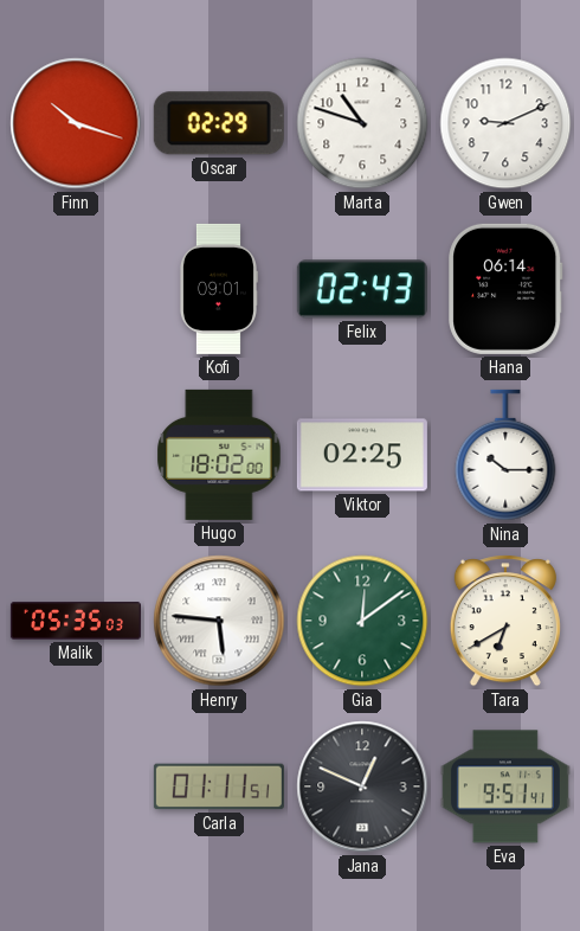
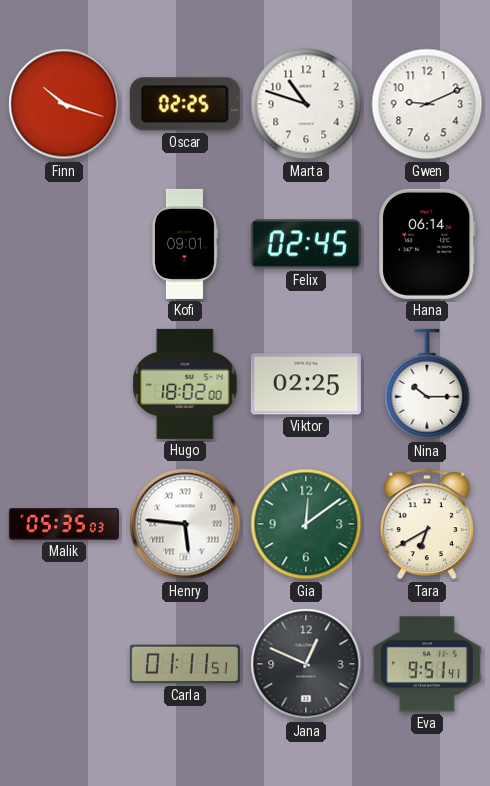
Oscar: 02:29 -> 02:25
Felix: 02:43 -> 02:45
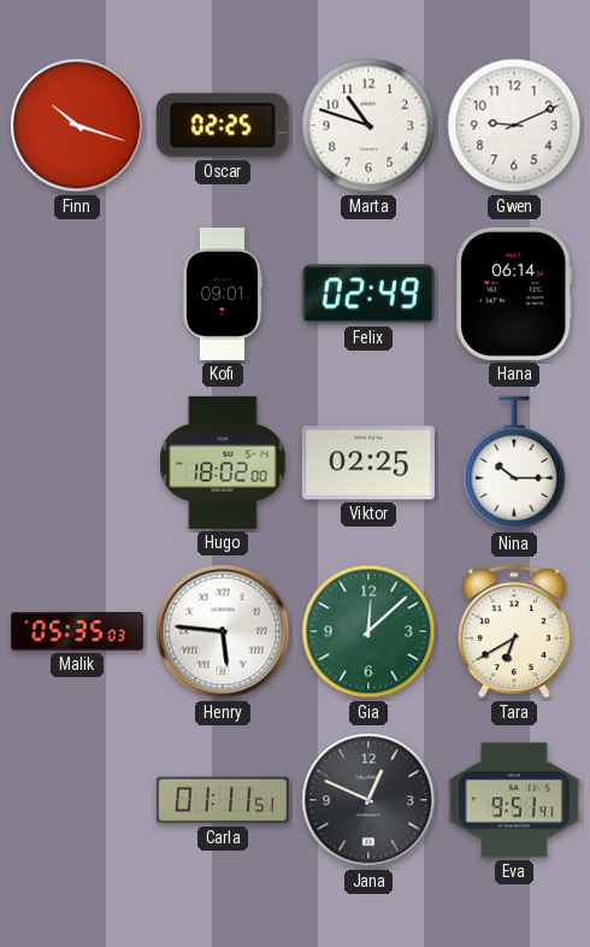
Felix: 02:45 -> 02:49
Gia: 12:09 -> 12:08
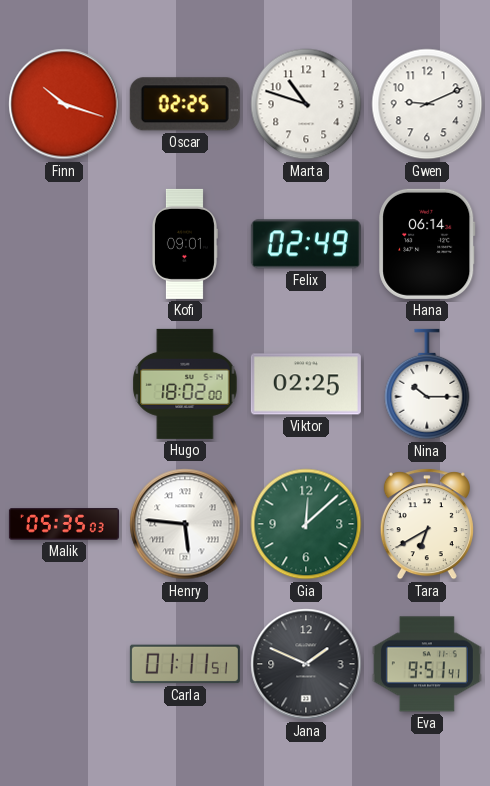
Jana: 12:49 -> 1:49
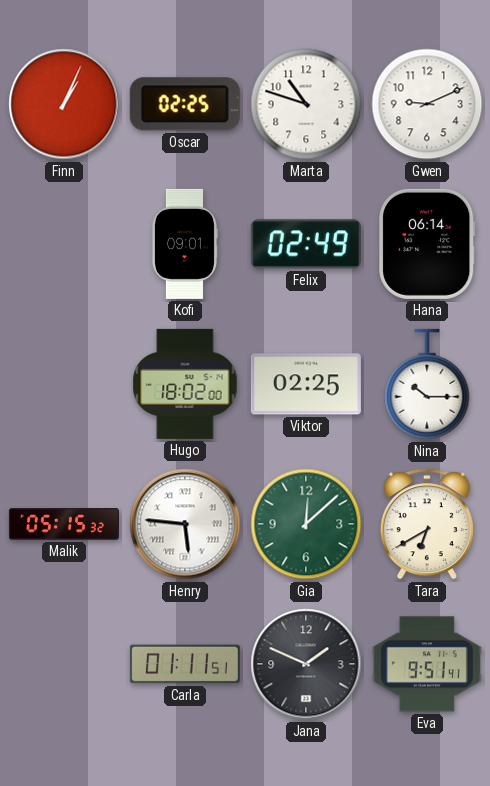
Finn: 10:18 -> 1:04
Malik: 05:35 -> 05:15
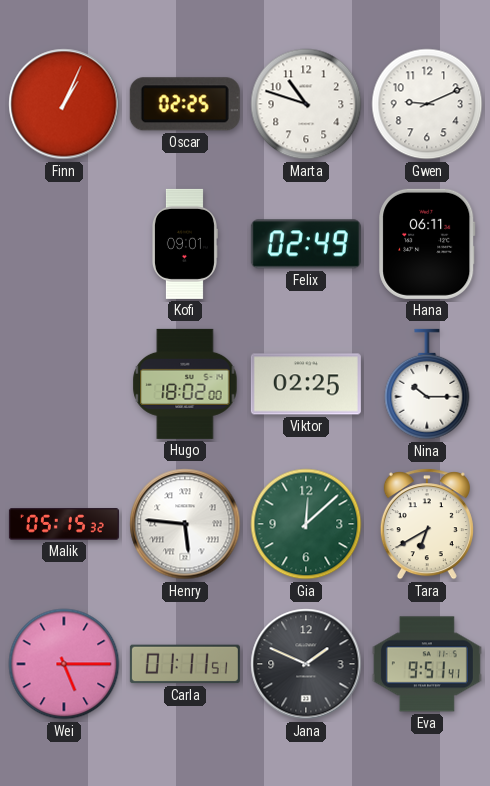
Hana: 06:14 -> 06:11
Wei: none -> 5:15
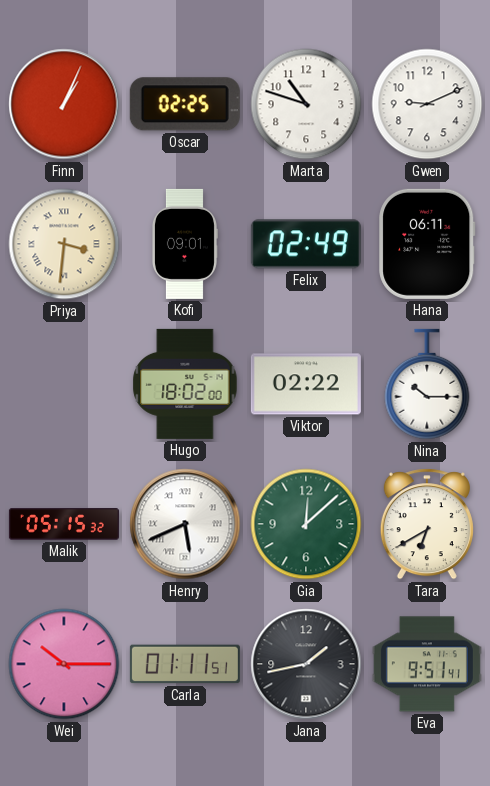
Priya: none -> 3:31
Viktor: 02:25 -> 02:22
Henry: 5:46 -> 5:41
Wei: 5:15 -> 10:15
Jana: 1:49 -> 1:43
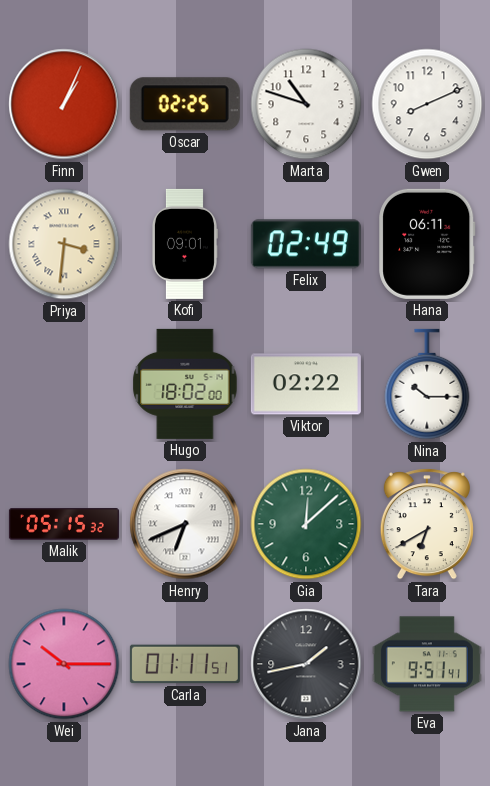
Gwen: 9:11 -> 8:11
Henry: 5:41 -> 6:41
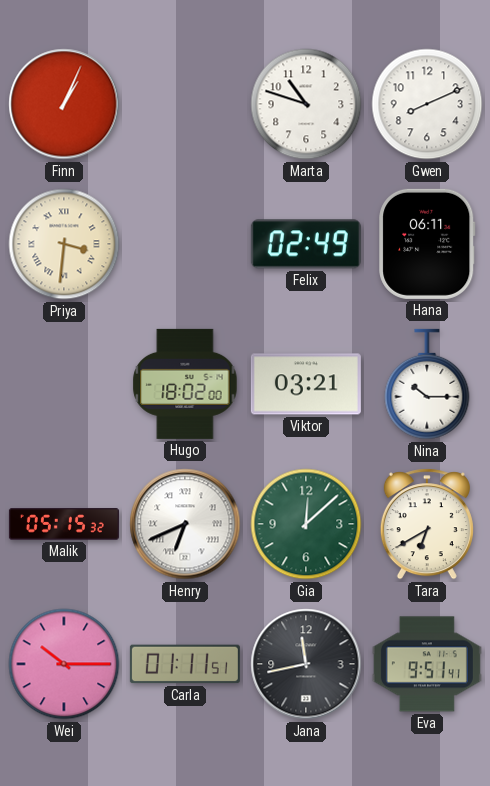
Oscar: 02:25 -> none
Kofi: 09:01 -> none
Viktor: 02:22 -> 03:21
Jana: 1:43 -> 11:43
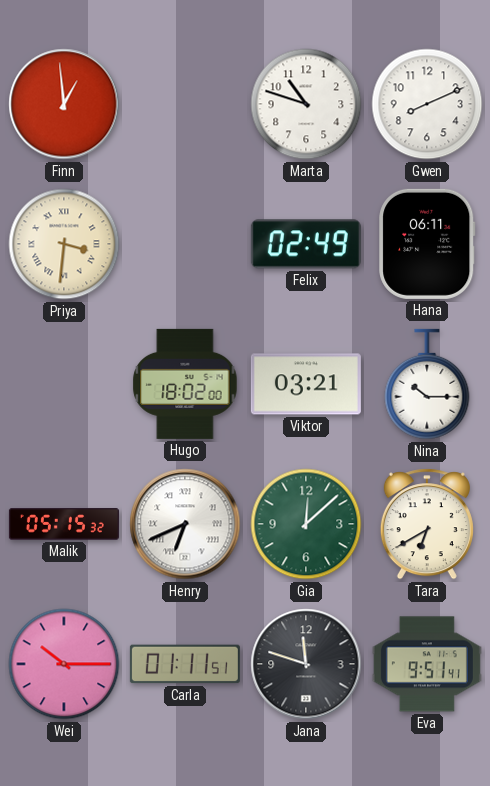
Finn: 1:04 -> 12:59
Jana: 11:43 -> 11:48
